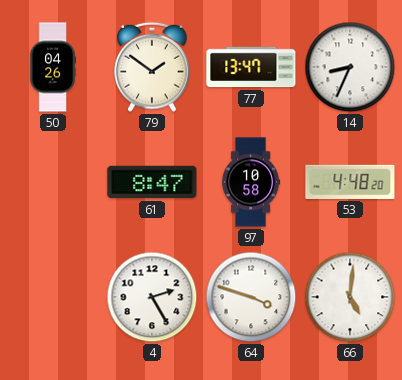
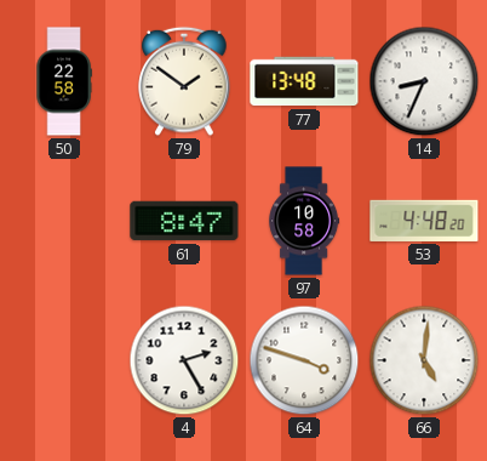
50: 04:26 -> 22:58
77: 13:47 -> 13:48
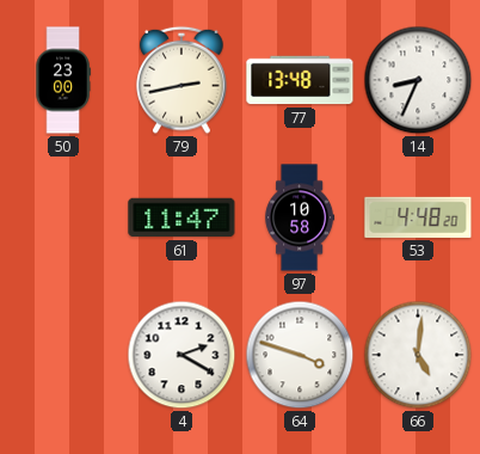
50: 22:58 -> 23:00
79: 1:51 -> 2:43
61: 8:47 -> 11:47
4: 2:25 -> 2:20
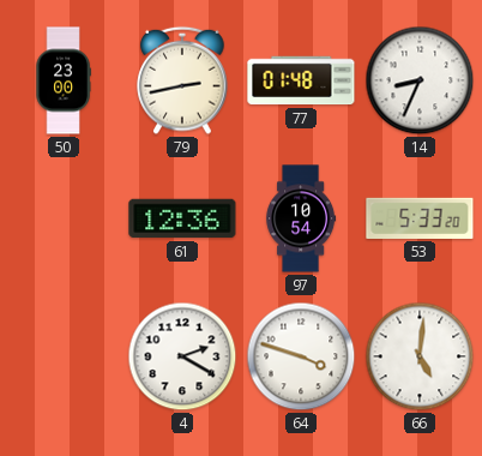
77: 13:48 -> 01:48
61: 11:47 -> 12:36
97: 10:58 -> 10:54
53: 4:48 -> 5:33
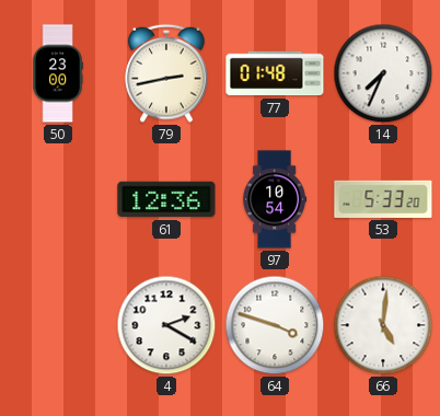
14: 8:34 -> 7:34
